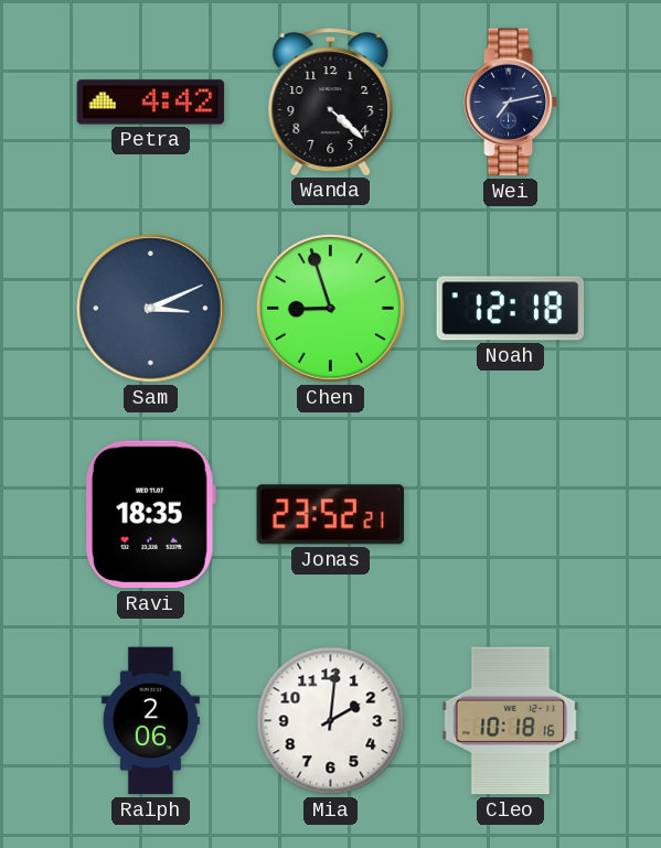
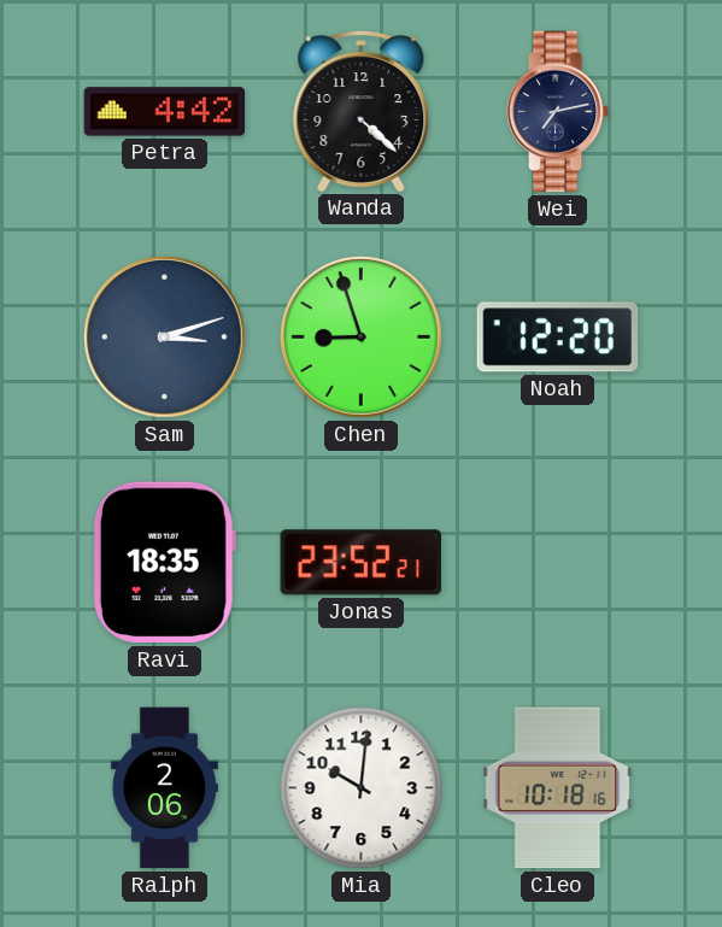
Sam: 3:11 -> 3:12
Noah: 12:18 -> 12:20
Mia: 2:01 -> 10:01
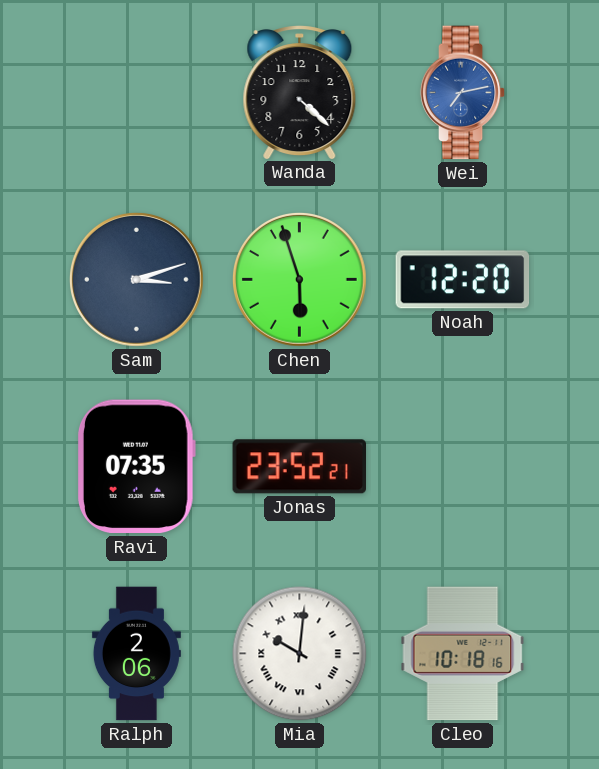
Petra: 4:42 -> none
Wei dial: navy -> blue
Chen: 8:57 -> 5:57
Ravi: 18:35 -> 07:35
Mia numerals: Arabic -> Roman
